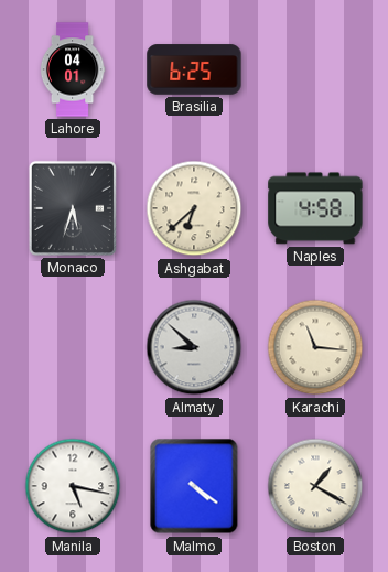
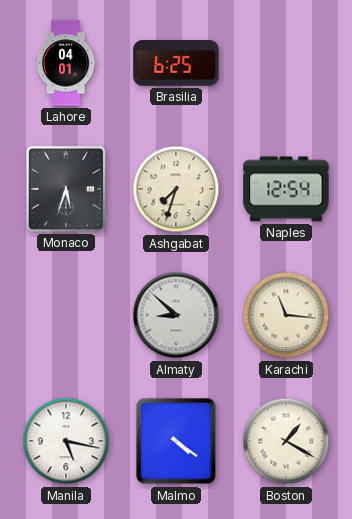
Ashgabat: 6:38 -> 7:33
Naples: 4:58 -> 12:54
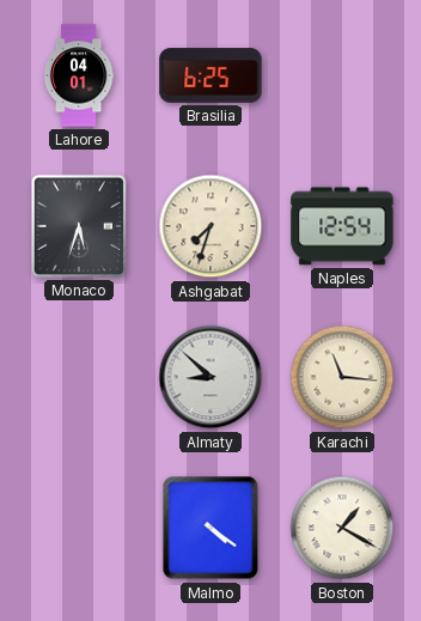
Manila: 5:17 -> none
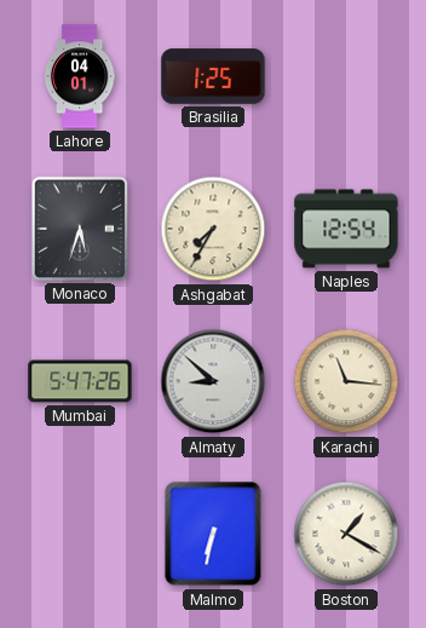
Brasilia: 6:25 -> 1:25
Ashgabat: 7:33 -> 7:35
Mumbai: none -> 5:47
Malmo: 4:21 -> 6:32
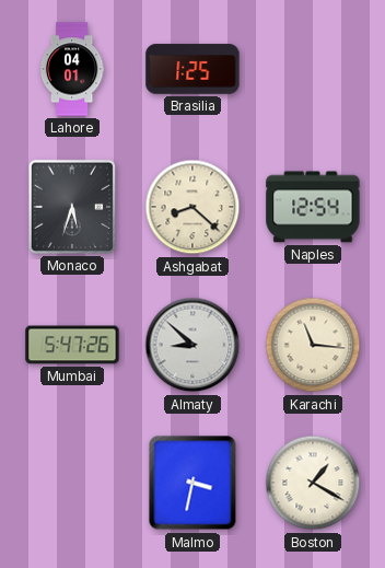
Ashgabat: 7:35 -> 8:22
Malmo: 6:32 -> 3:32
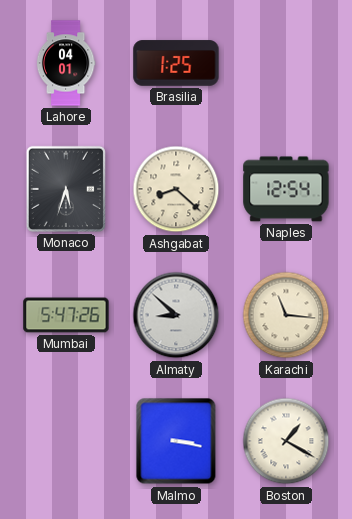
Malmo: 3:32 -> 3:17
